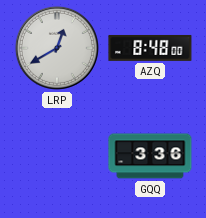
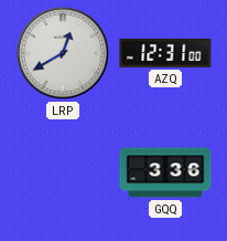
AZQ: 8:48 -> 12:31
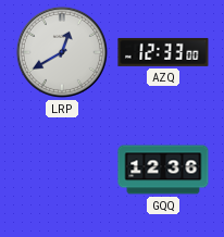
AZQ: 12:31 -> 12:33
GQQ: 3:36 -> 12:36
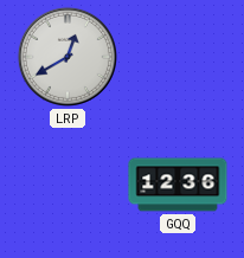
AZQ: 12:33 -> none
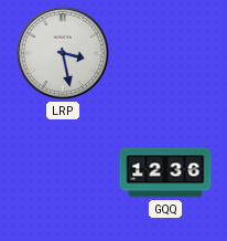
LRP: 12:40 -> 3:28
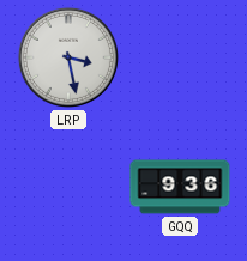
GQQ: 12:36 -> 9:36
